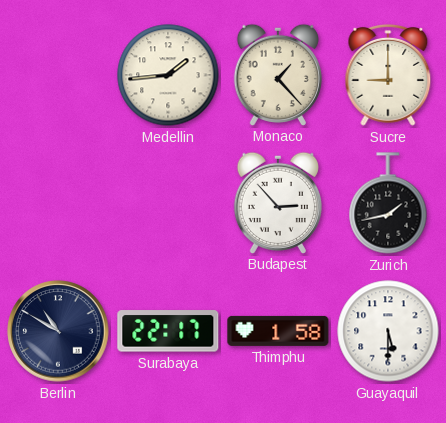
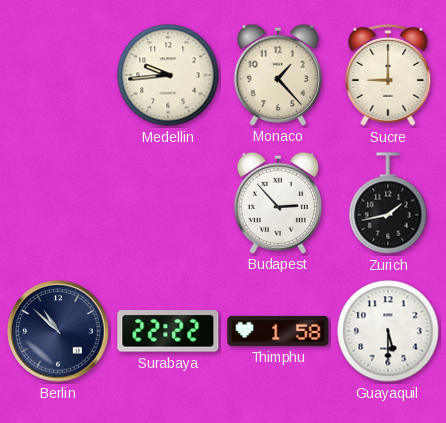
Medellin: 1:44 -> 9:44
Berlin: 10:50 -> 10:52
Surabaya: 22:17 -> 22:22
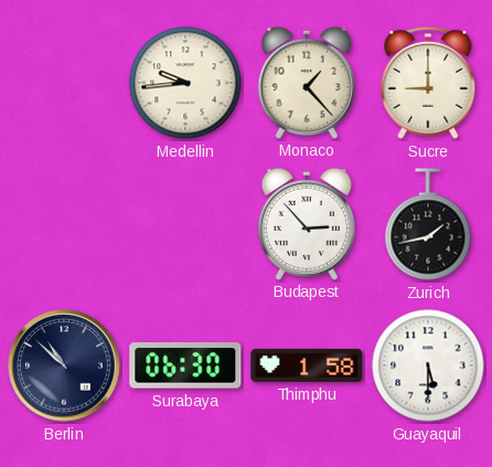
Surabaya: 22:22 -> 06:30
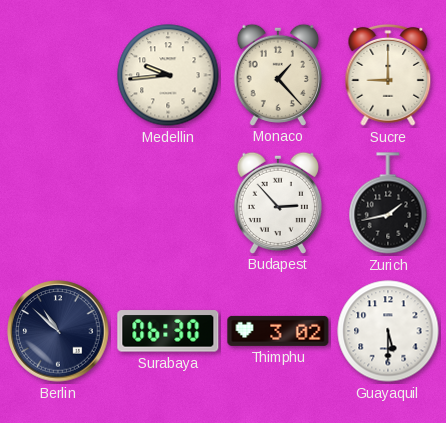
Thimphu: 1:58 -> 3:02
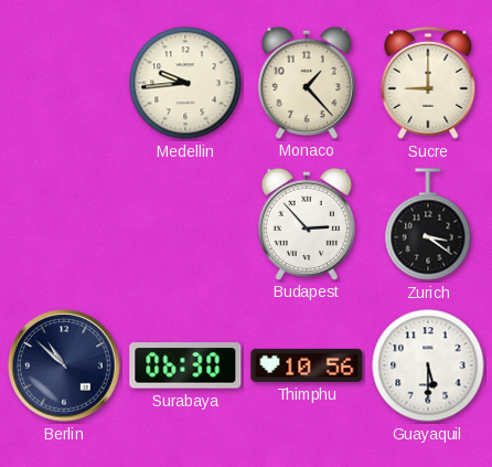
Zurich: 1:43 -> 3:21
Thimphu: 3:02 -> 10:56
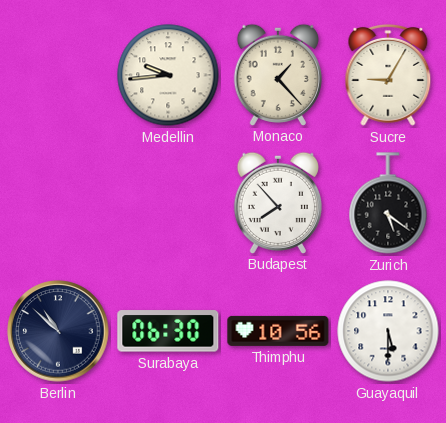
Sucre: 9:00 -> 9:05
Budapest: 2:53 -> 7:53
Zurich: 3:21 -> 5:21
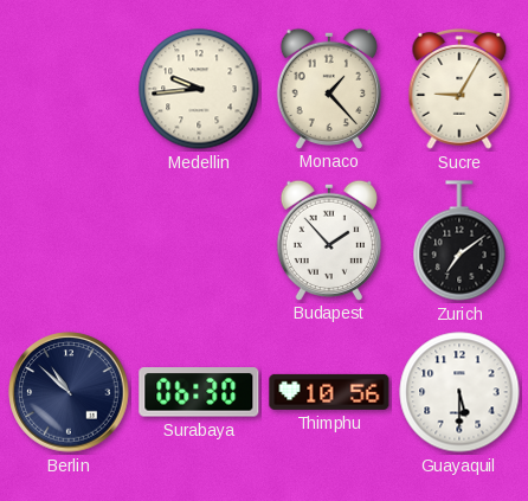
Budapest: 7:53 -> 1:53
Zurich: 5:21 -> 7:09
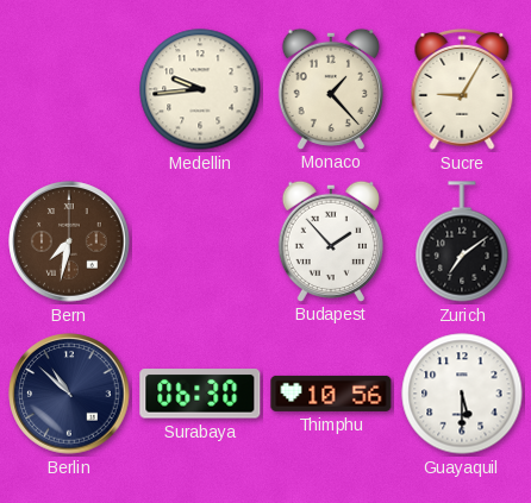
Bern: none -> 7:32
